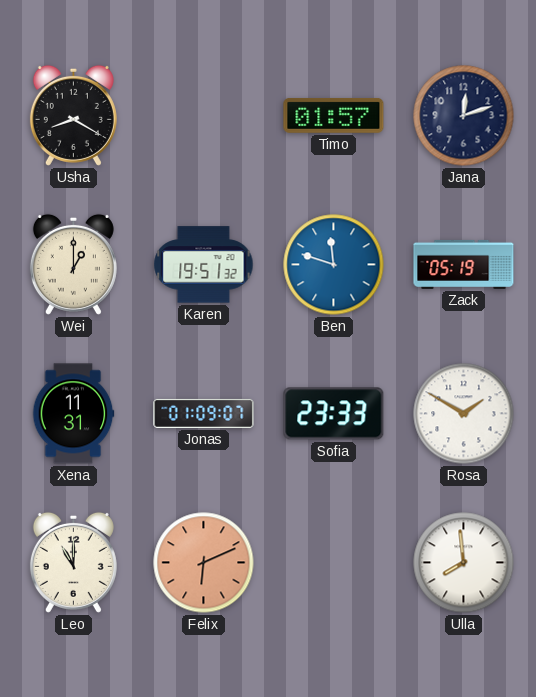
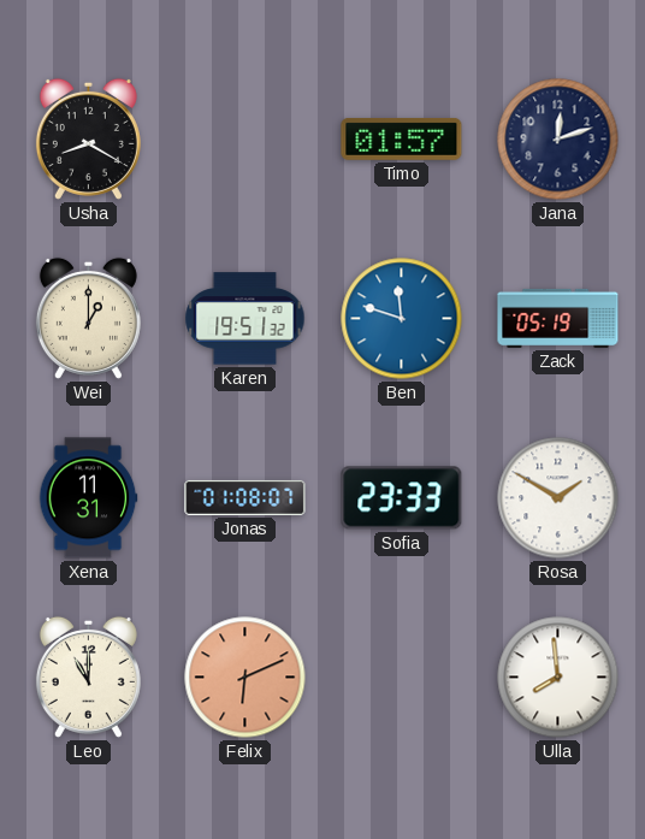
Jonas: 01:09 -> 01:08
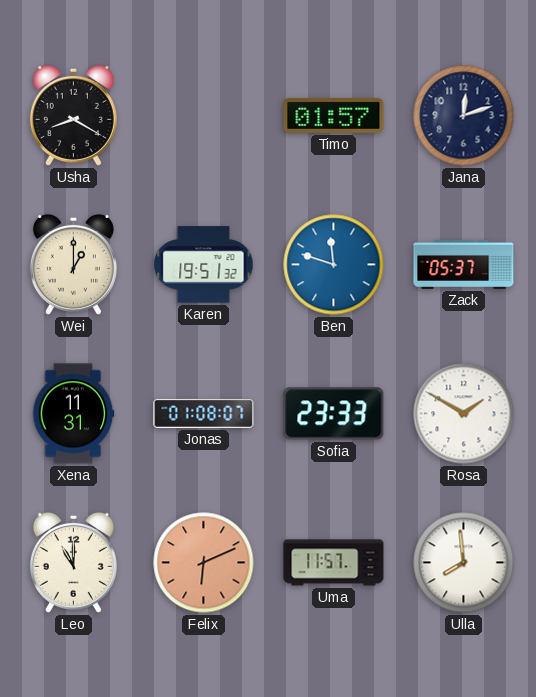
Zack: 05:19 -> 05:37
Uma: none -> 11:57
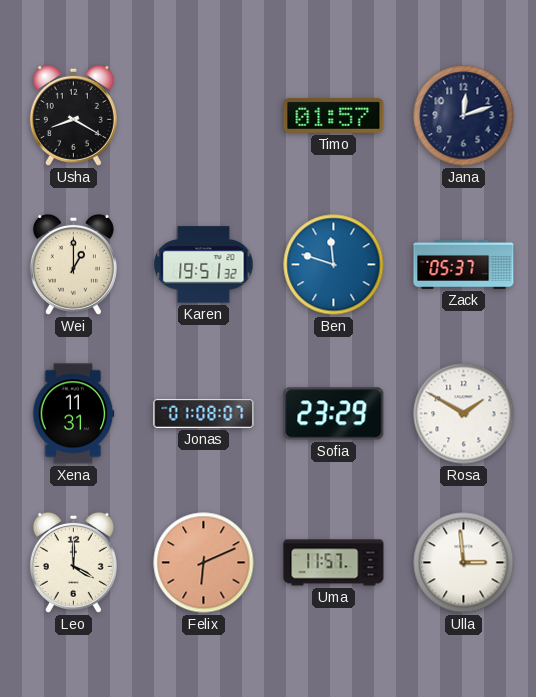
Sofia: 23:33 -> 23:29
Leo: 11:00 -> 4:00
Ulla: 7:59 -> 2:59
